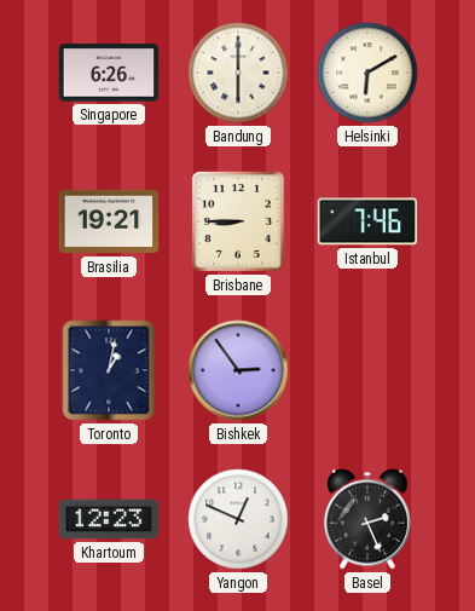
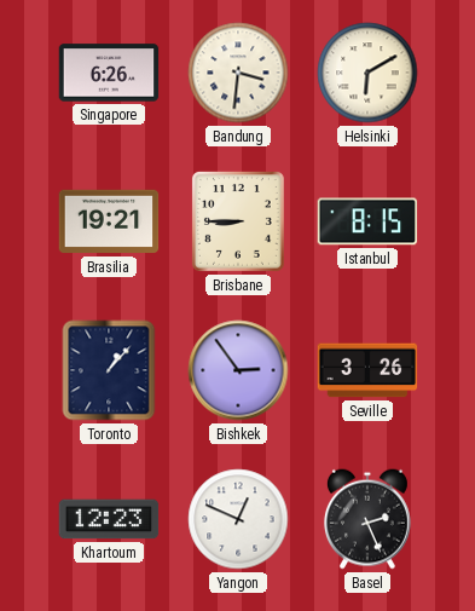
Bandung: 6:00 -> 3:31
Istanbul: 7:46 -> 8:15
Toronto: 1:02 -> 1:07
Seville: none -> 3:26
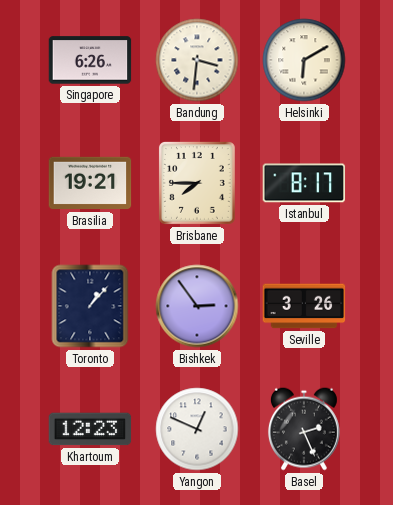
Brisbane: 8:45 -> 7:45
Istanbul: 8:15 -> 8:17
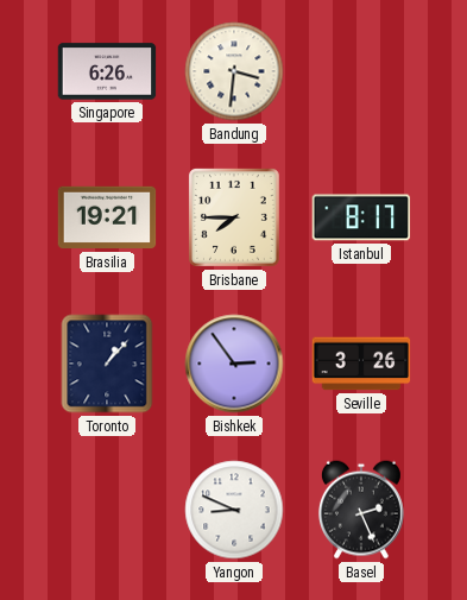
Helsinki: 6:10 -> none
Khartoum: 12:23 -> none
Yangon: 12:49 -> 8:49
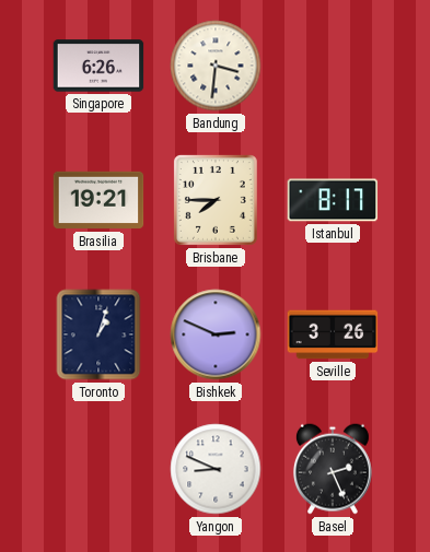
Toronto: 1:07 -> 1:03
Bishkek: 2:54 -> 2:49
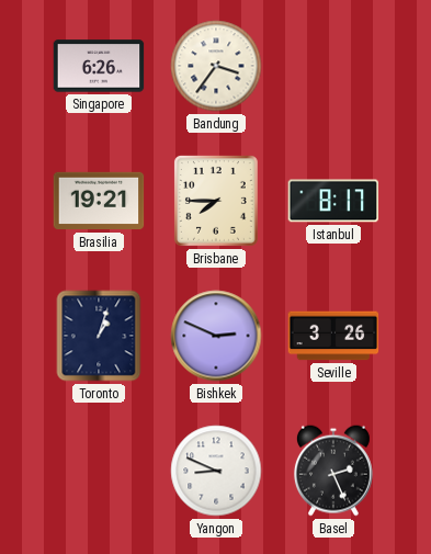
Bandung: 3:31 -> 3:36
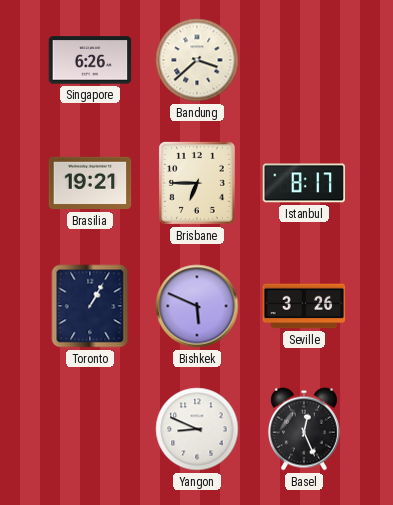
Bandung: 3:36 -> 3:38
Brisbane: 7:45 -> 6:45
Toronto: 1:03 -> 1:05
Bishkek: 2:49 -> 5:49
Basel: 2:26 -> 12:26
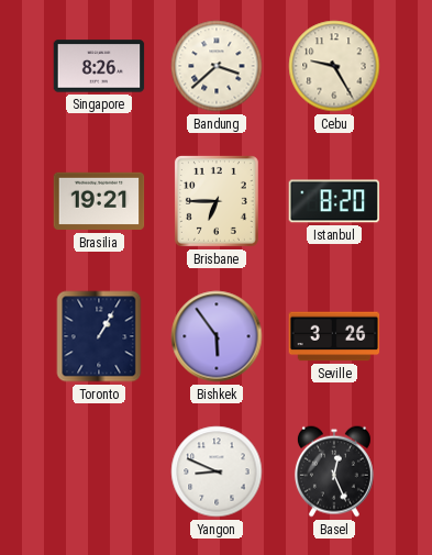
Singapore: 6:26 -> 8:26
Cebu: none -> 9:25
Istanbul: 8:17 -> 8:20
Bishkek: 5:49 -> 5:54
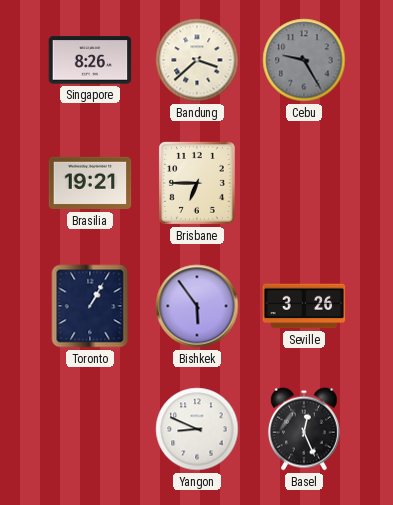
Cebu dial: cream -> grey
Istanbul: 8:20 -> none
